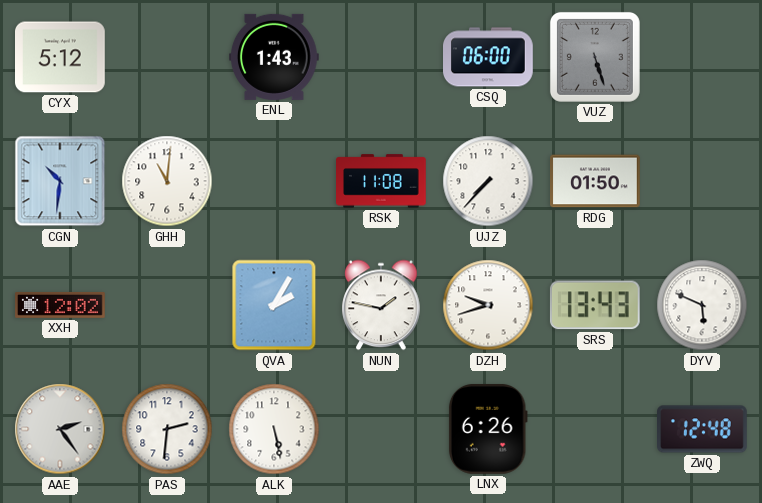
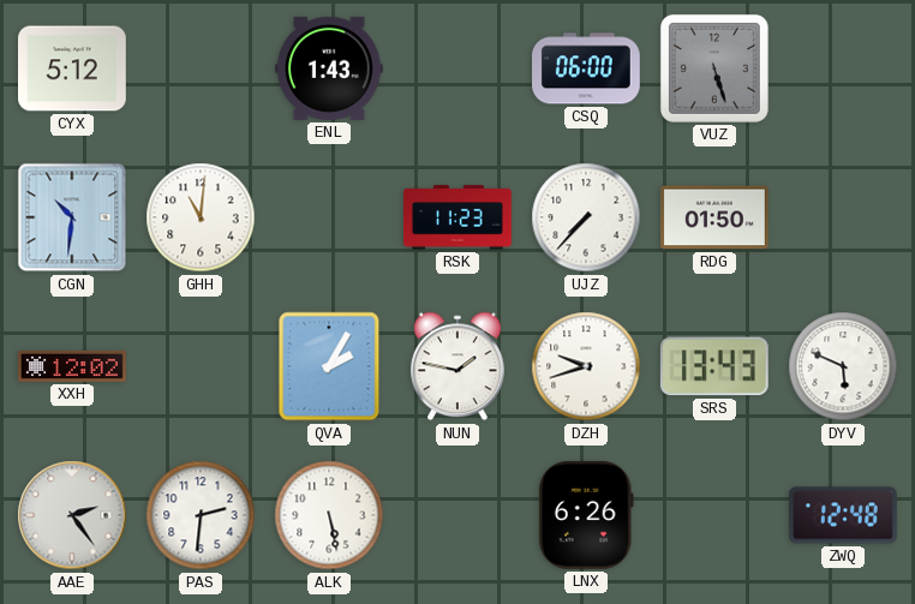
RSK: 11:08 -> 11:23
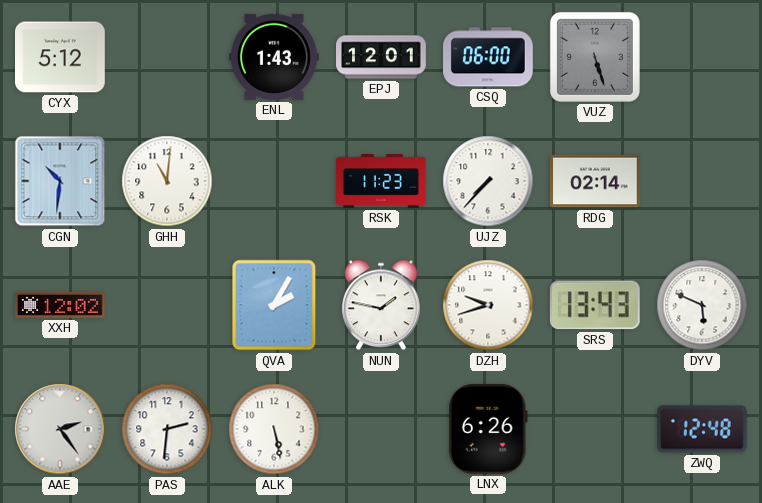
EPJ: none -> 12:01
RDG: 01:50 -> 02:14
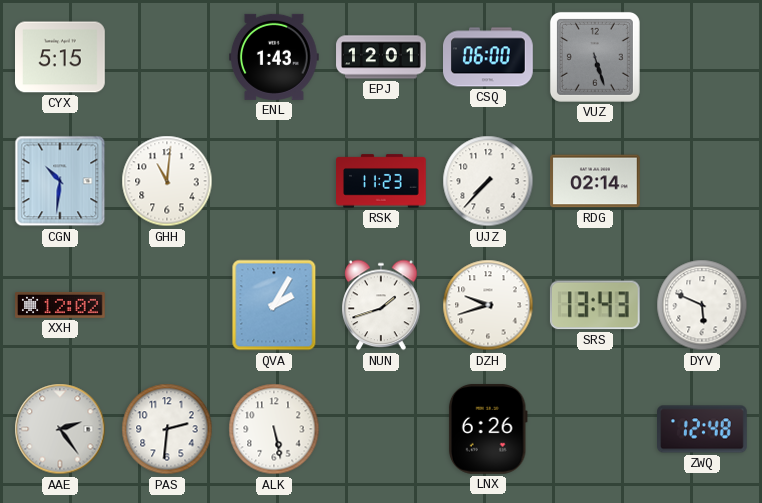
CYX: 5:12 -> 5:15
NUN: 1:47 -> 1:42
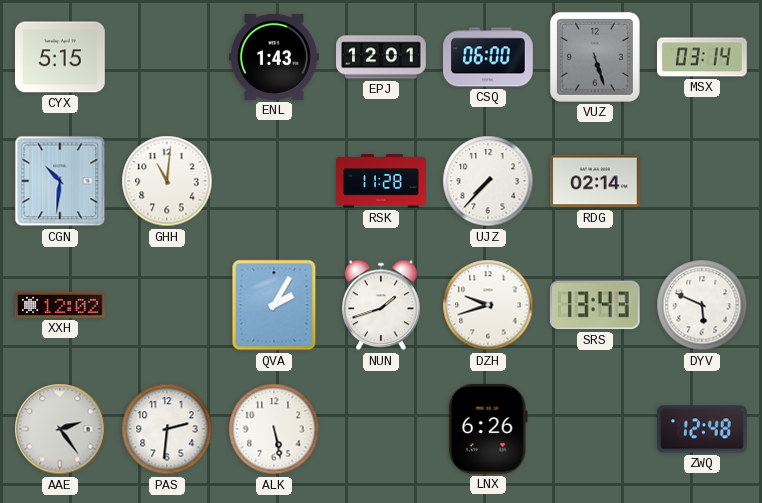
MSX: none -> 03:14
RSK: 11:23 -> 11:28
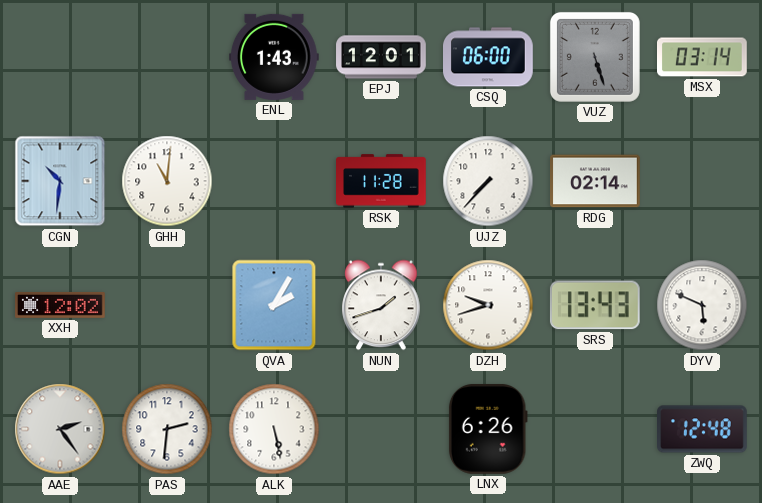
CYX: 5:15 -> none
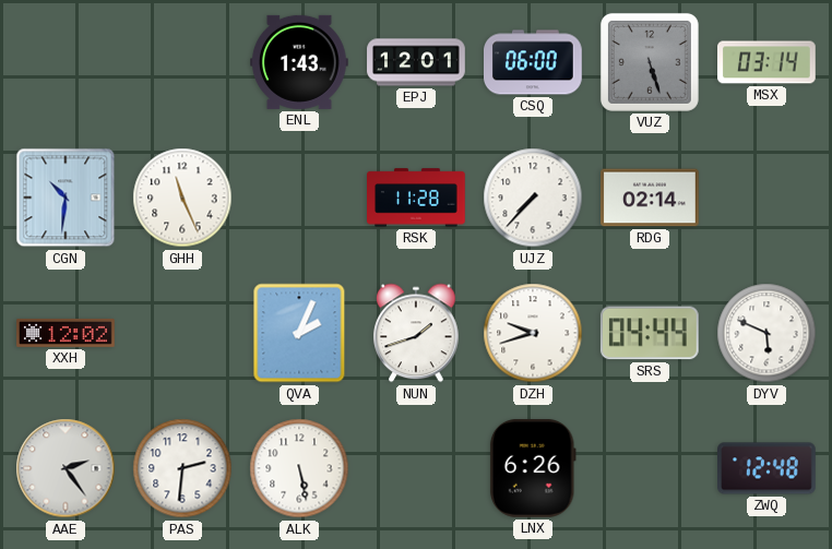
GHH: 11:01 -> 11:26
QVA: 2:05 -> 2:04
SRS: 13:43 -> 04:44
